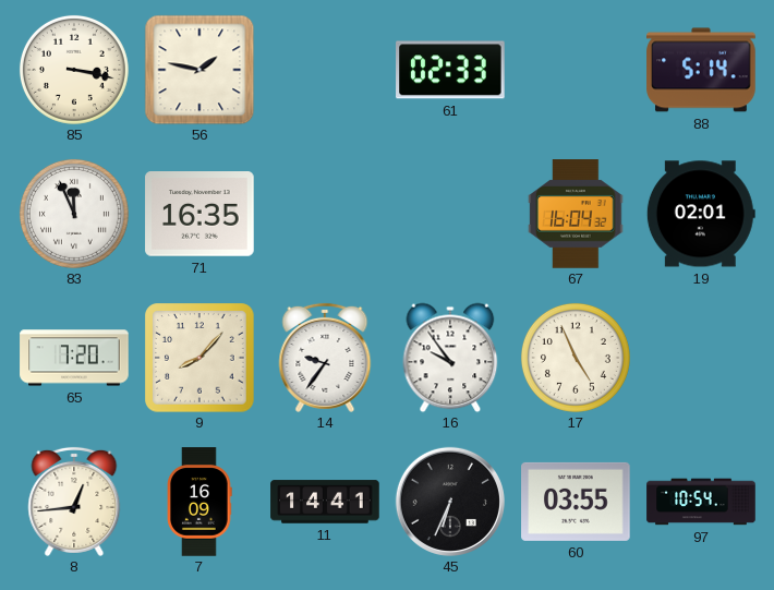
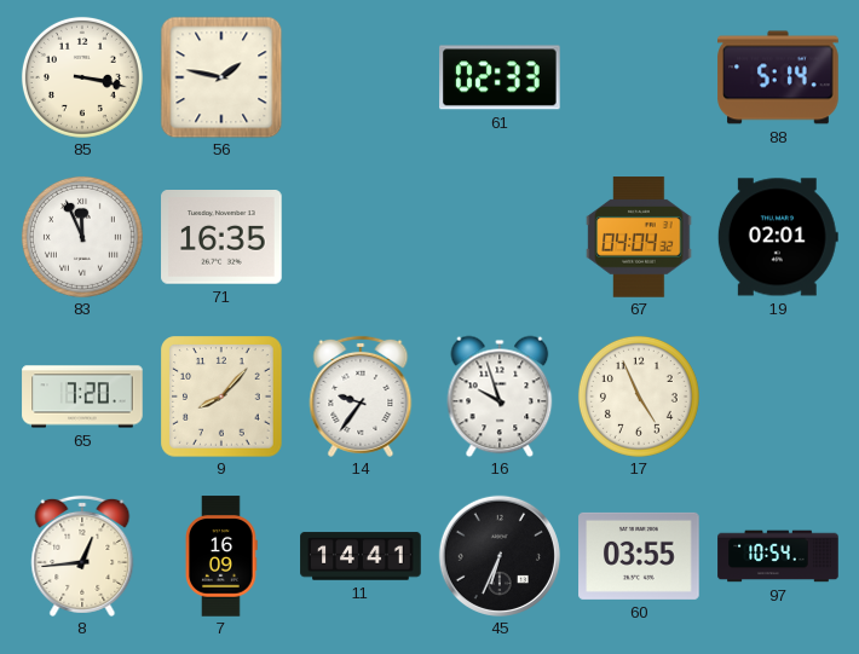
67: 16:04 -> 04:04
16: 9:54 -> 9:57
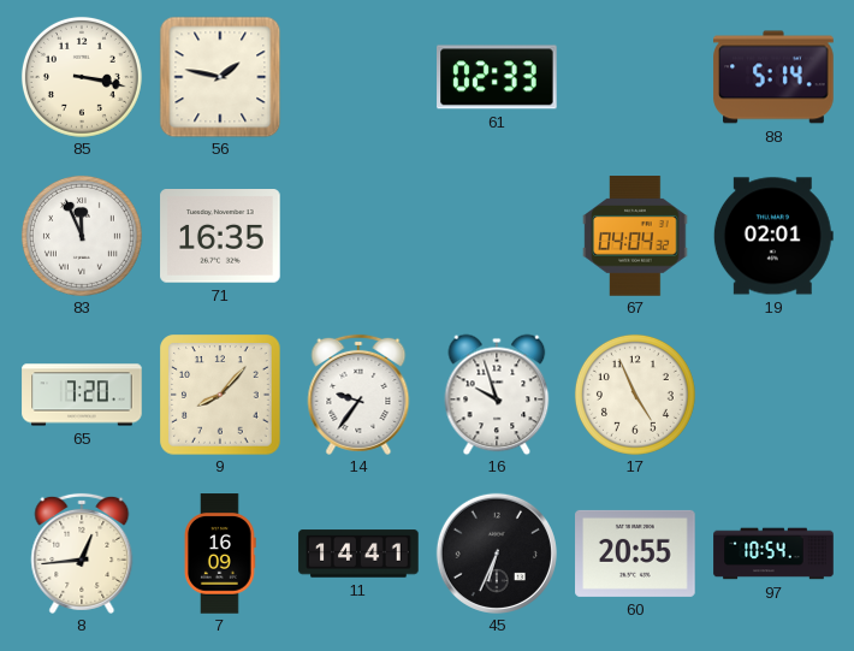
60: 03:55 -> 20:55
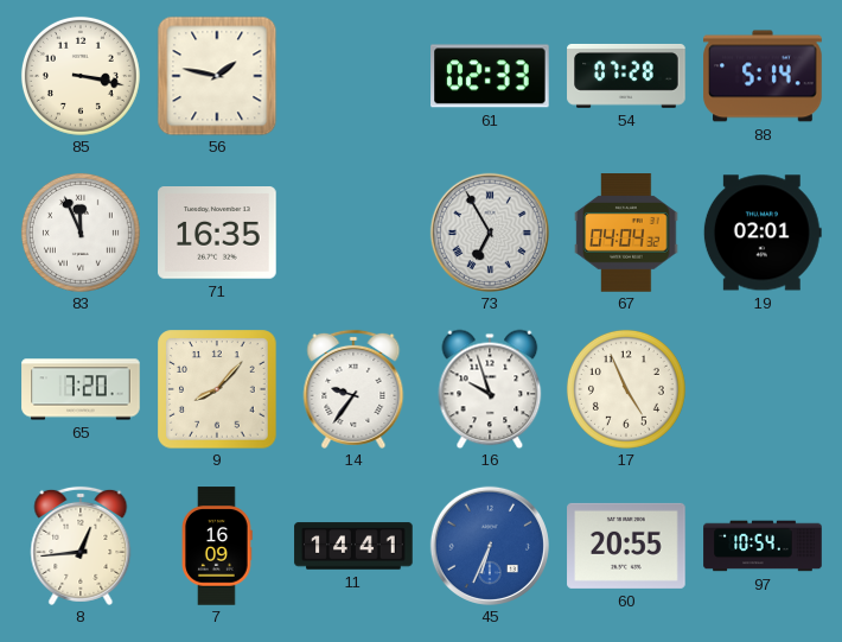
54: none -> 07:28
73: none -> 6:55
45 dial: black -> blue
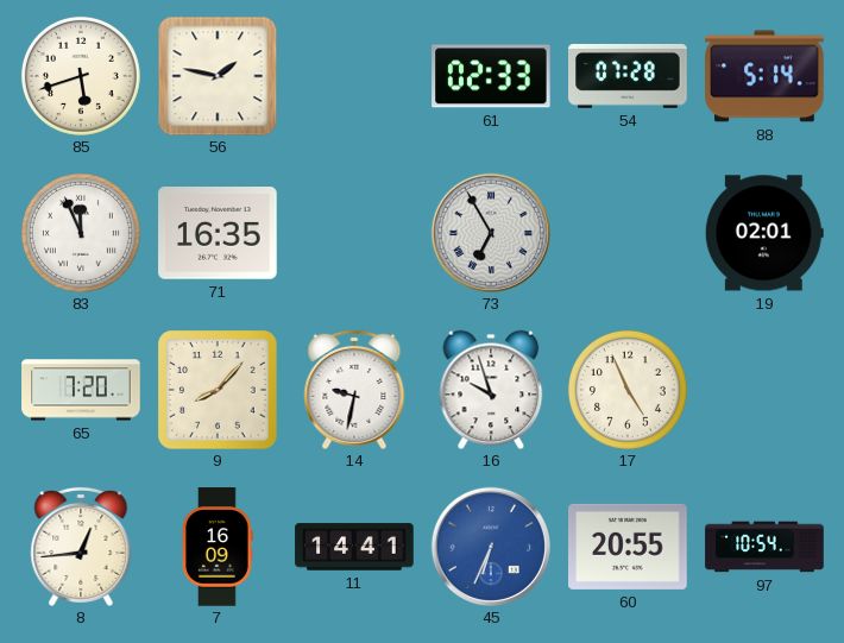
85: 3:17 -> 5:42
67: 04:04 -> none
14: 9:36 -> 9:32
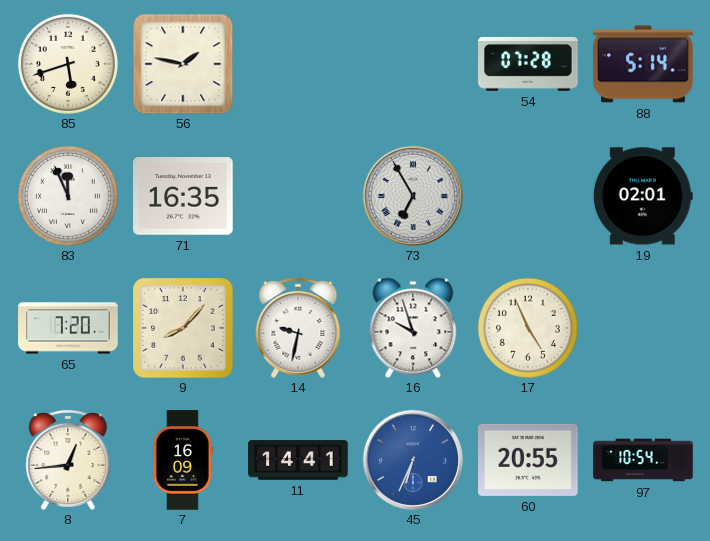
61: 02:33 -> none
